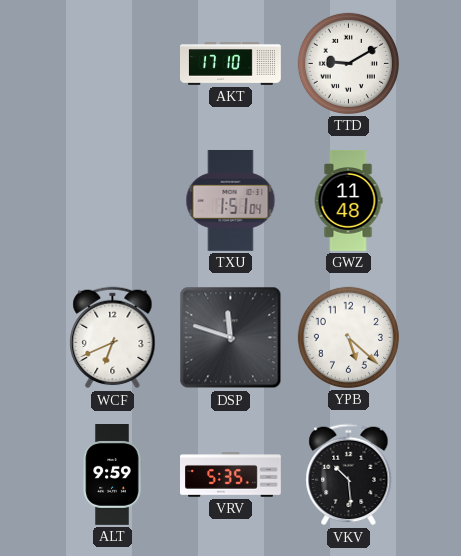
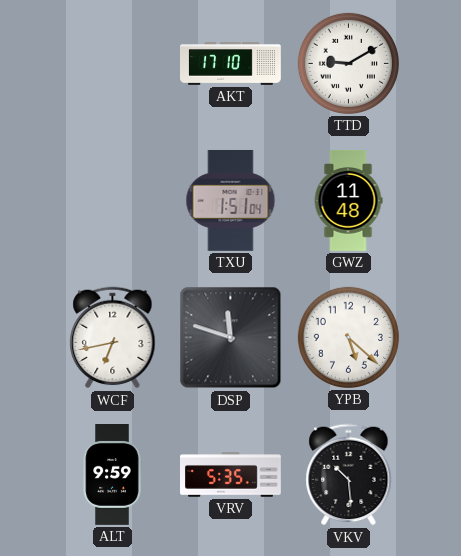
WCF: 6:41 -> 6:43
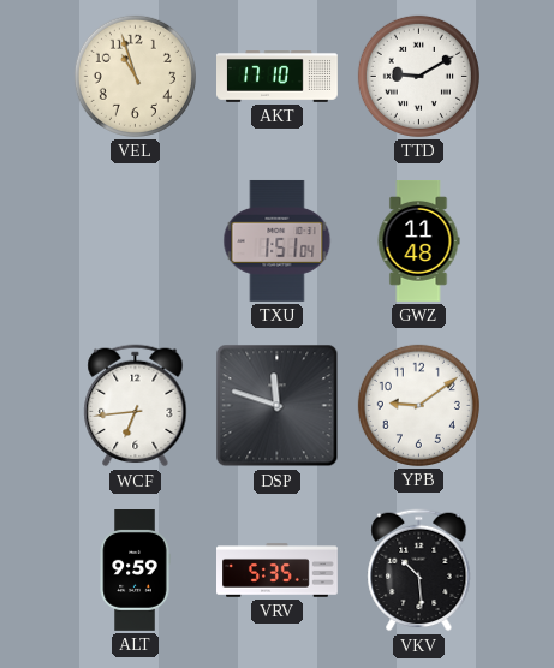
VEL: none -> 10:57
WCF: 6:43 -> 6:44
YPB: 5:22 -> 9:09
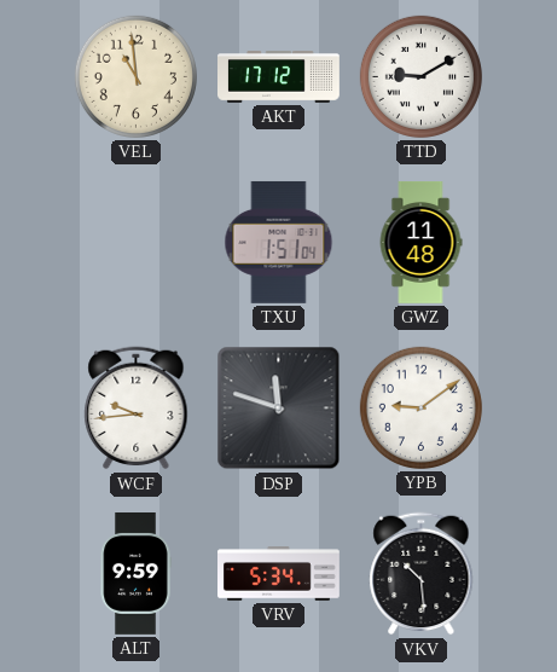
VEL: 10:57 -> 10:59
AKT: 17:10 -> 17:12
WCF: 6:44 -> 9:44
VRV: 5:35 -> 5:34
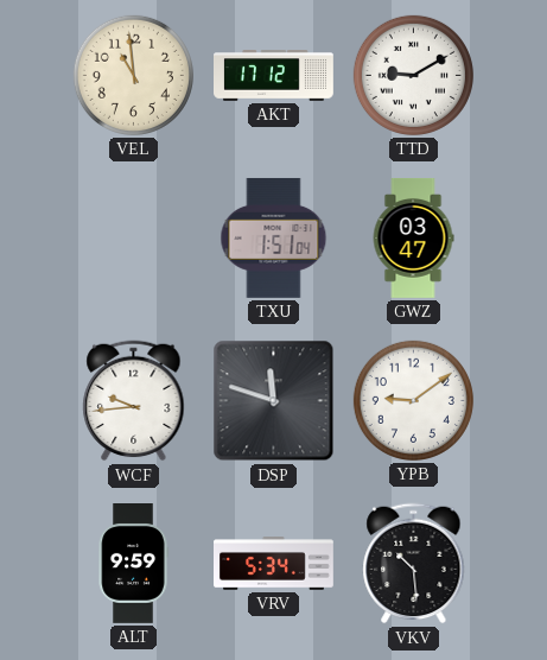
GWZ: 11:48 -> 03:47
